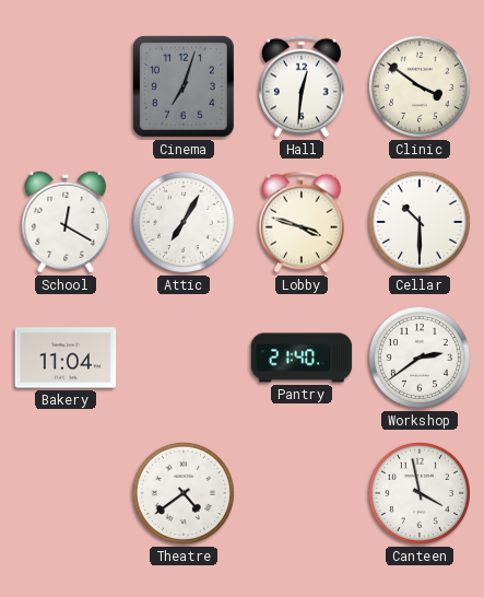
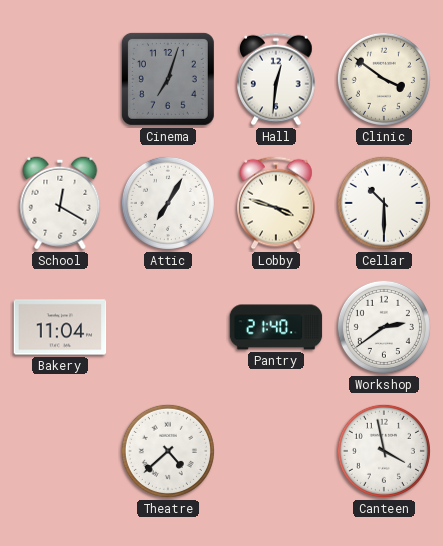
Theatre: 4:39 -> 4:38
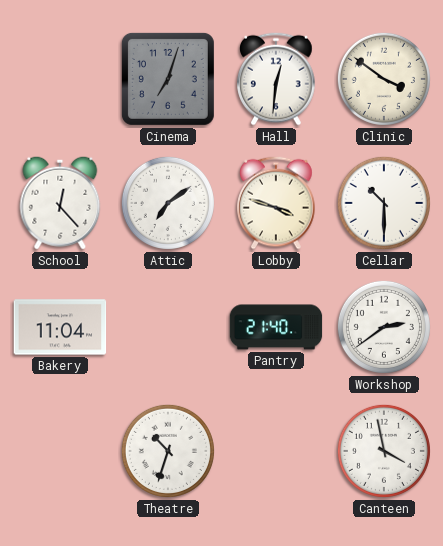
School: 12:20 -> 12:23
Attic: 7:05 -> 7:09
Theatre: 4:38 -> 10:33
